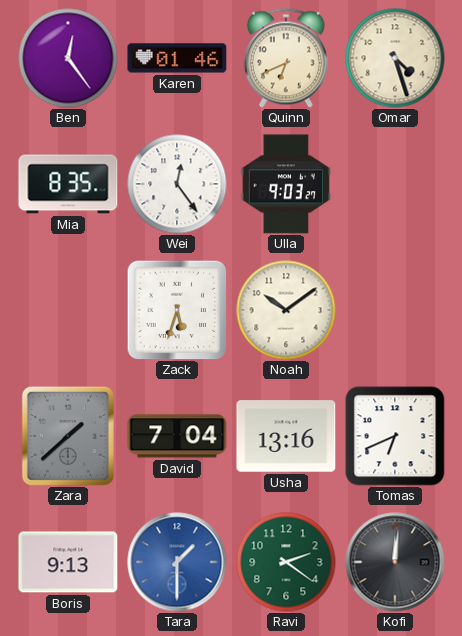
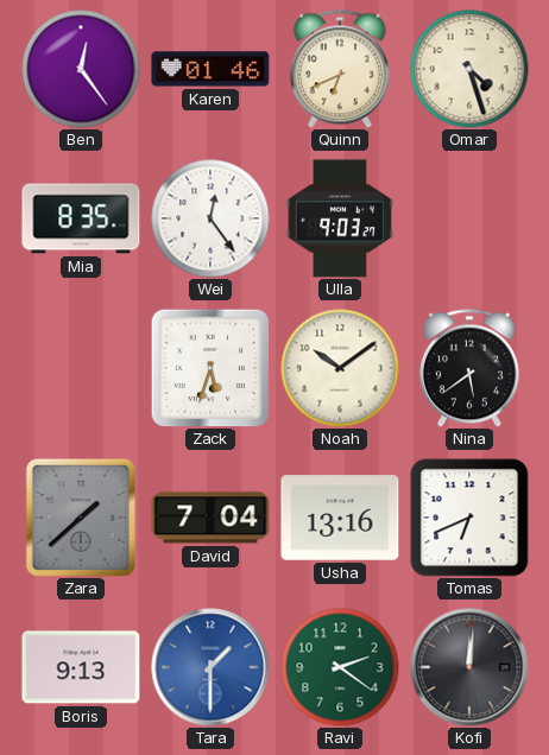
Nina: none -> 5:39
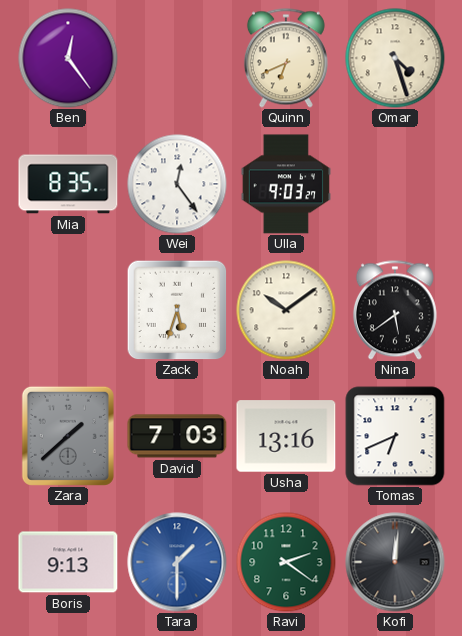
Karen: 01:46 -> none
David: 7:04 -> 7:03
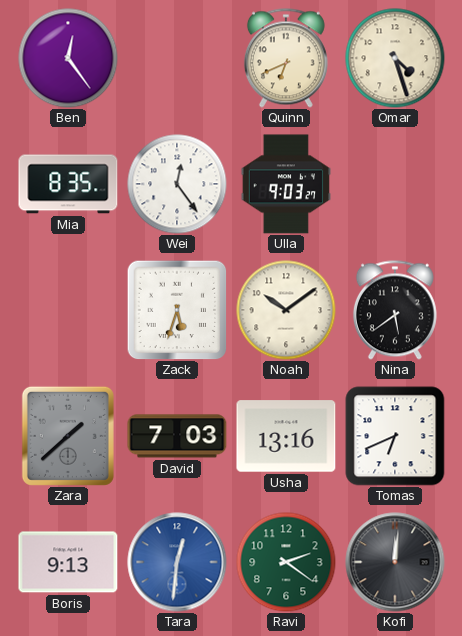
Tara: 1:30 -> 12:31
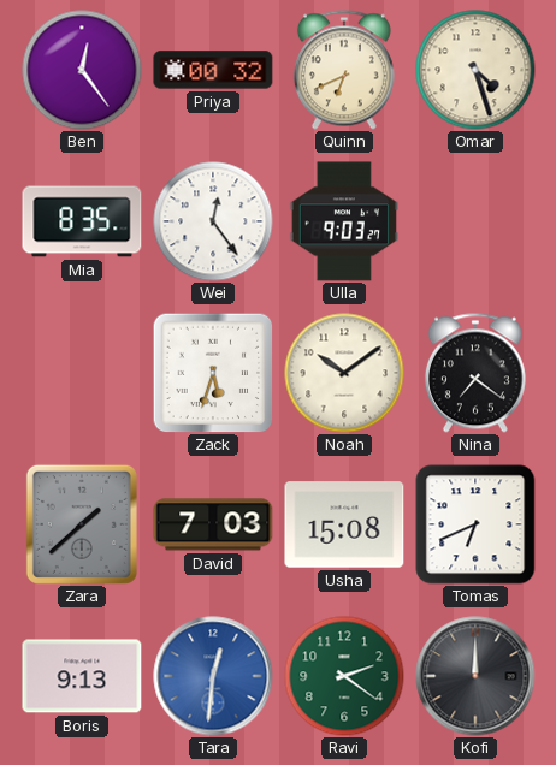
Priya: none -> 00:32
Nina: 5:39 -> 7:21
Usha: 13:16 -> 15:08
Kofi: 12:01 -> 12:00
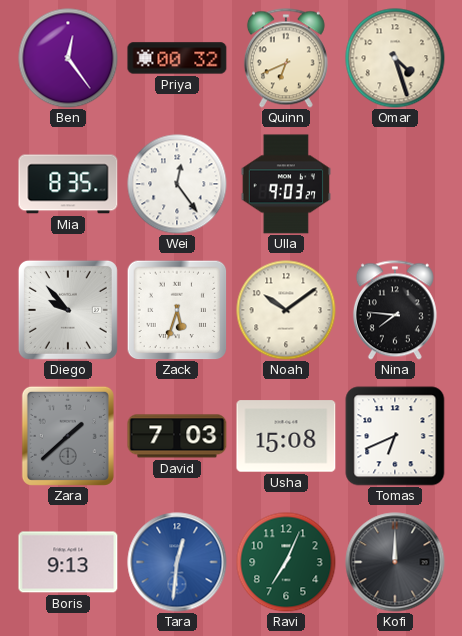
Diego: none -> 9:53
Nina: 7:21 -> 7:46
Ravi: 2:21 -> 7:04
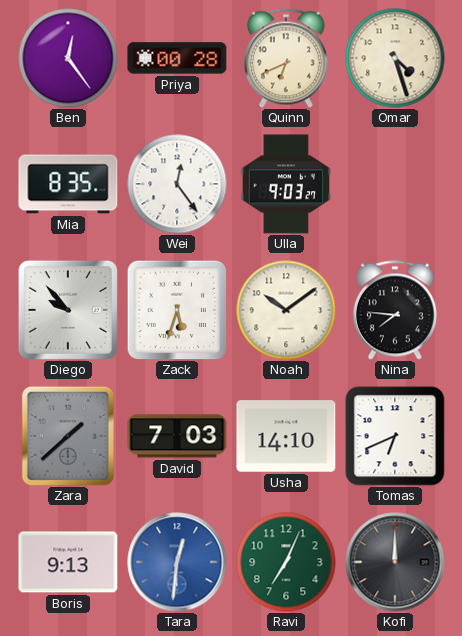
Priya: 00:32 -> 00:28
Usha: 15:08 -> 14:10
